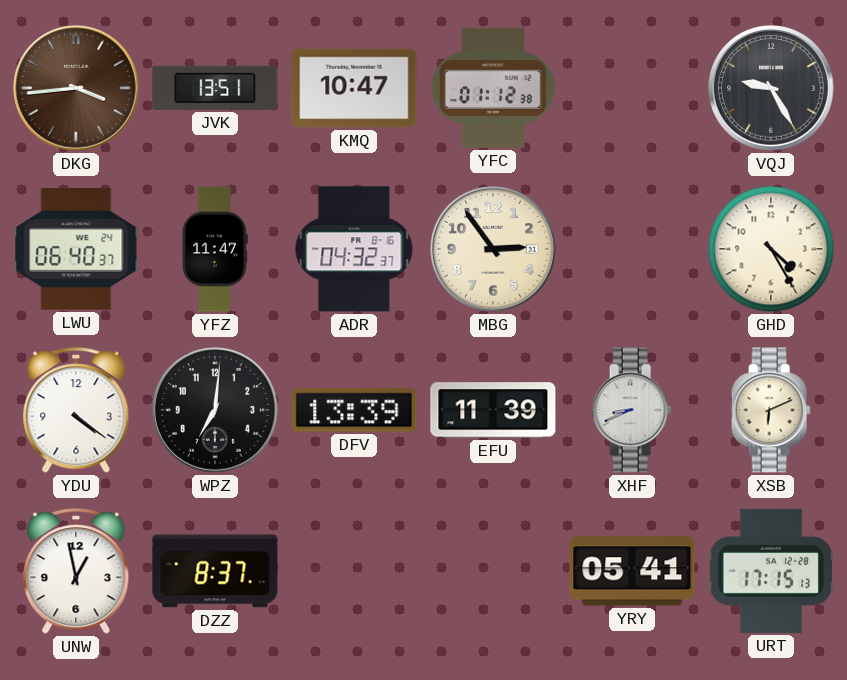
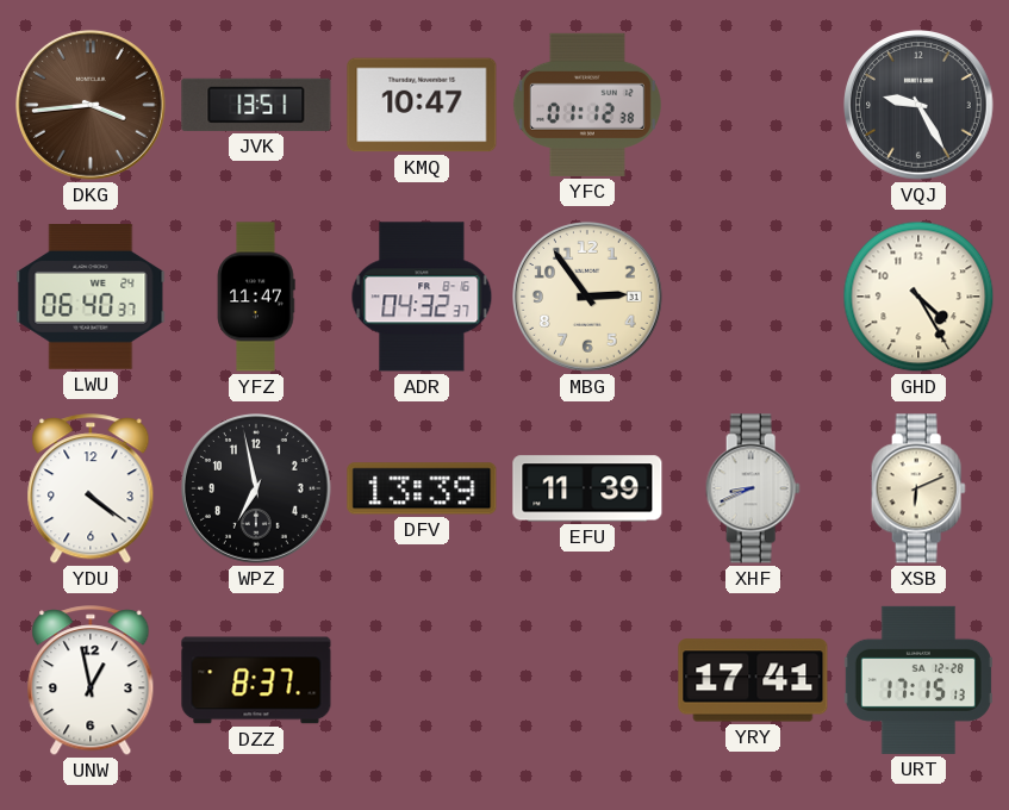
WPZ: 7:01 -> 6:58
YRY: 05:41 -> 17:41
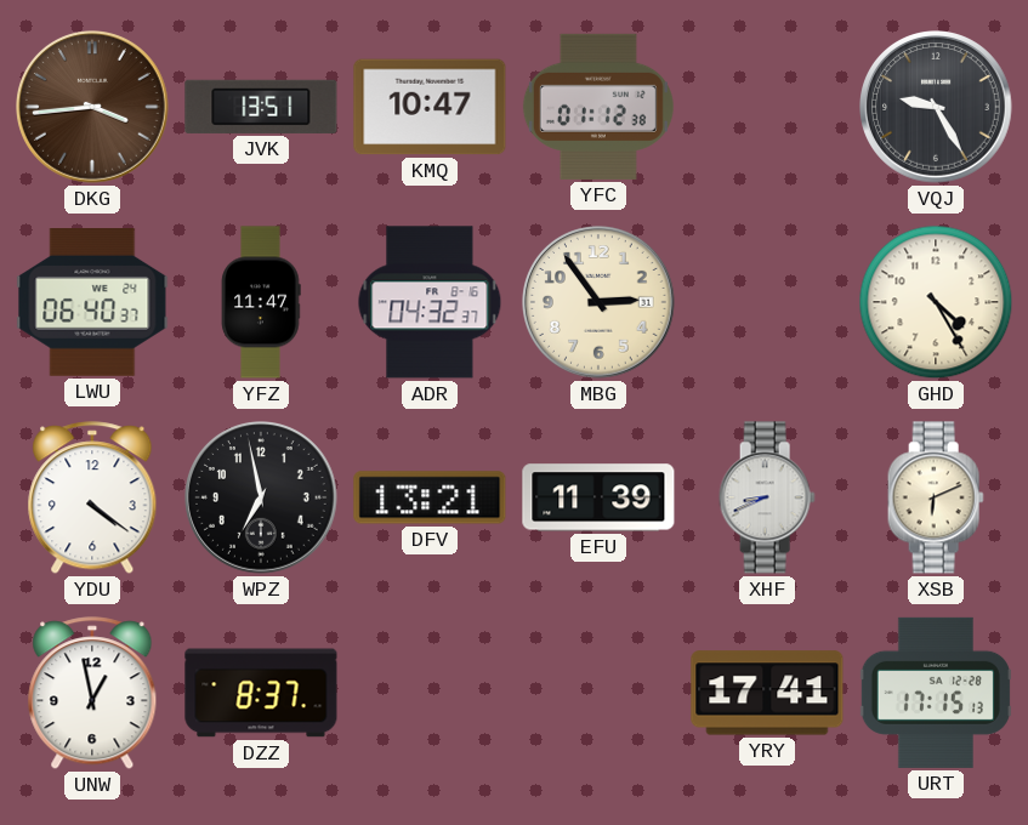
DFV: 13:39 -> 13:21
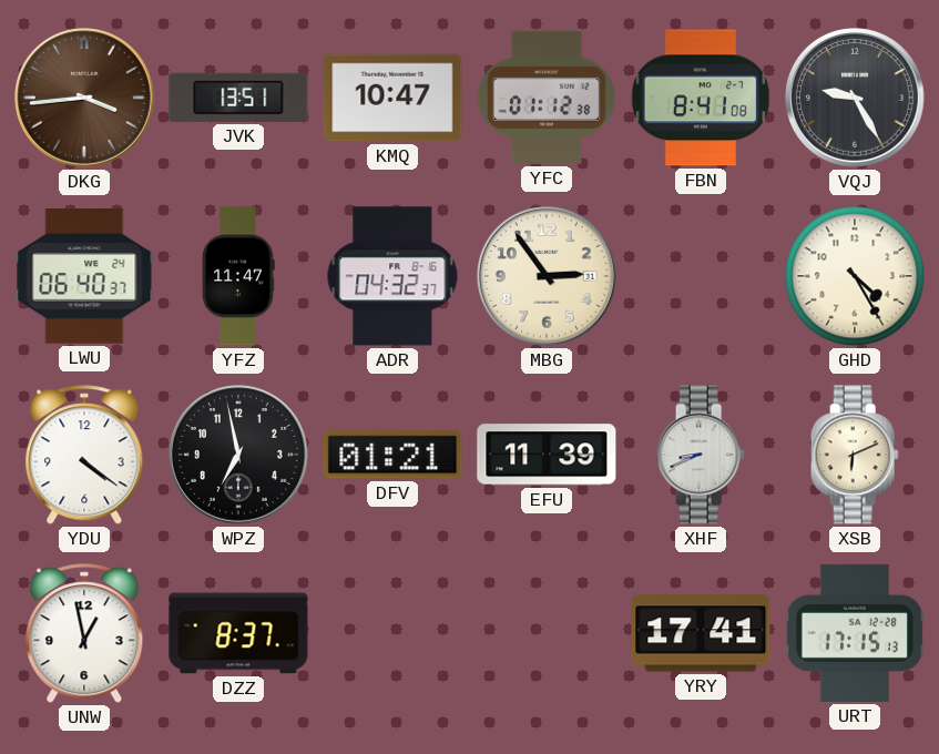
FBN: none -> 8:41
DFV: 13:21 -> 01:21
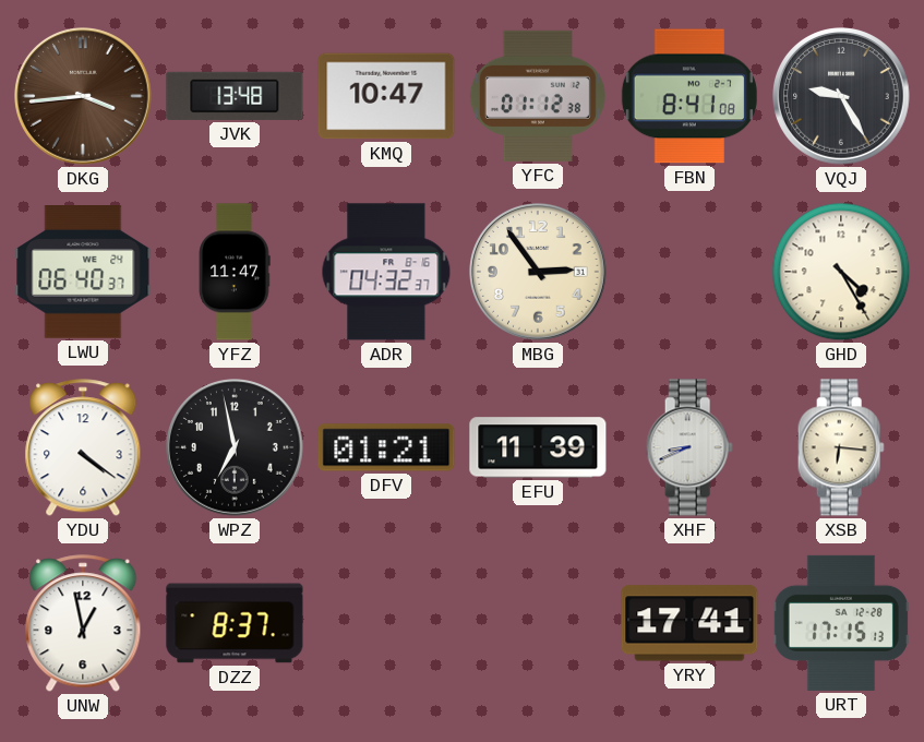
JVK: 13:51 -> 13:48
XSB: 6:11 -> 6:16
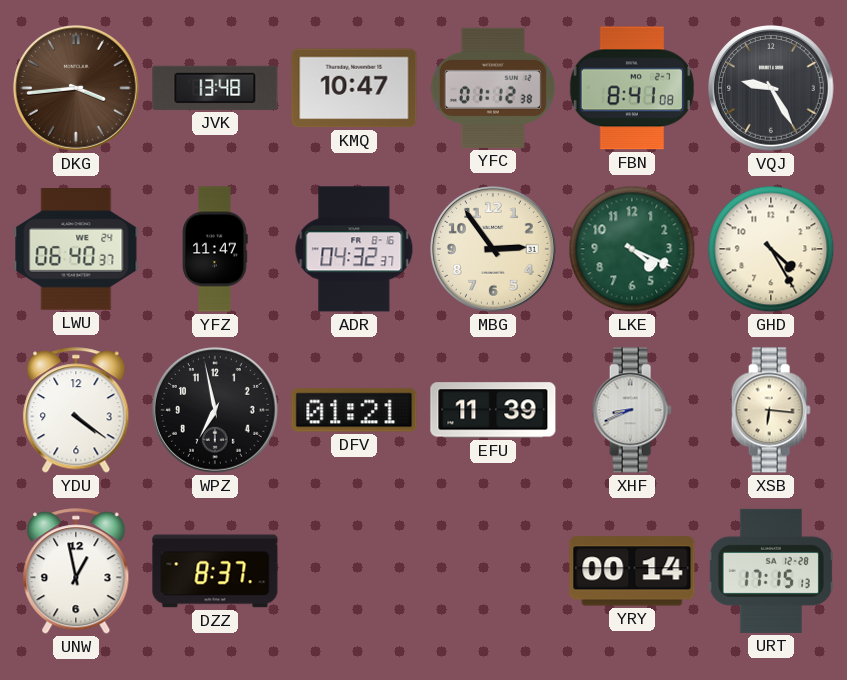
LKE: none -> 4:19
YRY: 17:41 -> 00:14
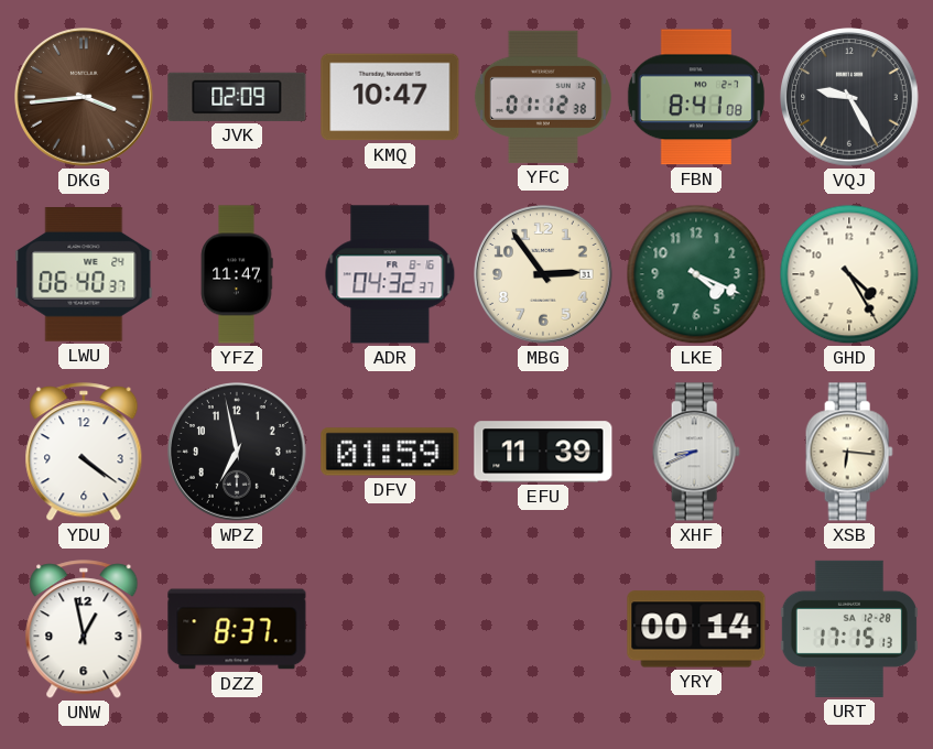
JVK: 13:48 -> 02:09
DFV: 01:21 -> 01:59
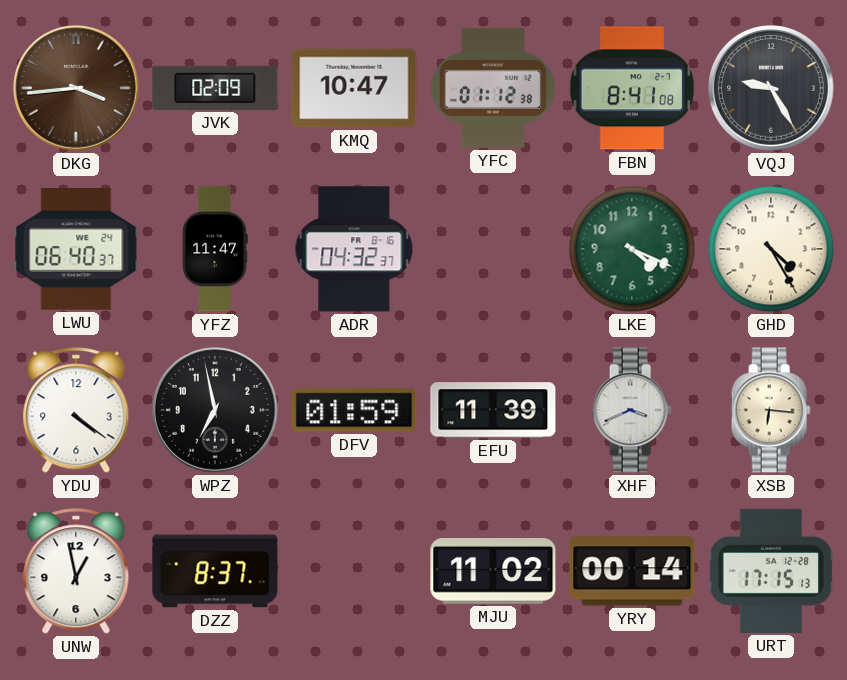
MBG: 2:54 -> none
XHF: 8:41 -> 3:41
MJU: none -> 11:02
